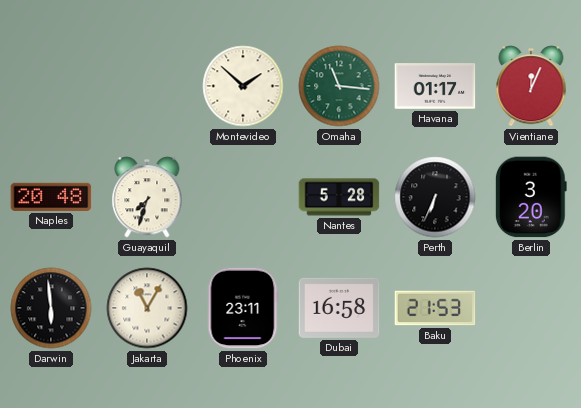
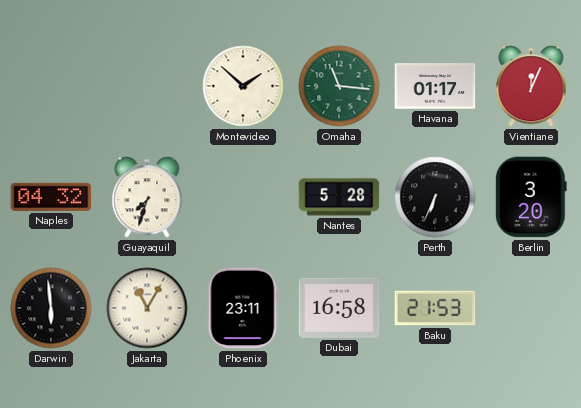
Naples: 20:48 -> 04:32
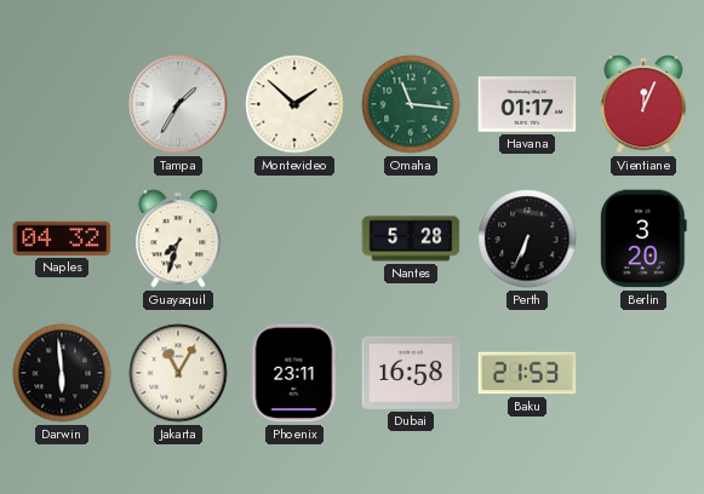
Tampa: none -> 1:35
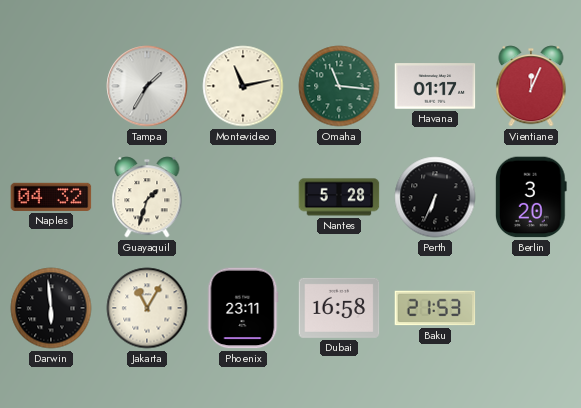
Montevideo: 1:52 -> 11:13
Guayaquil: 7:33 -> 1:33
